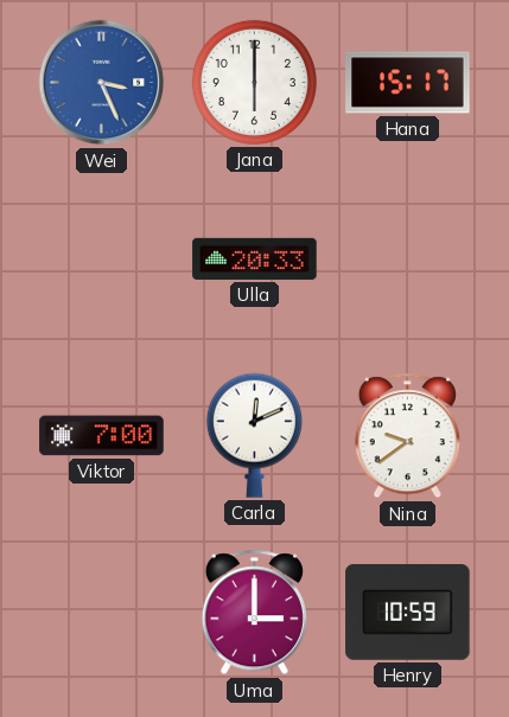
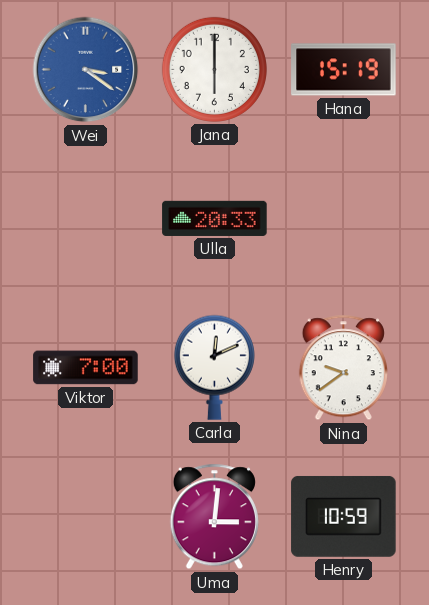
Wei: 3:26 -> 3:21
Hana: 15:17 -> 15:19
Uma: 3:00 -> 3:01
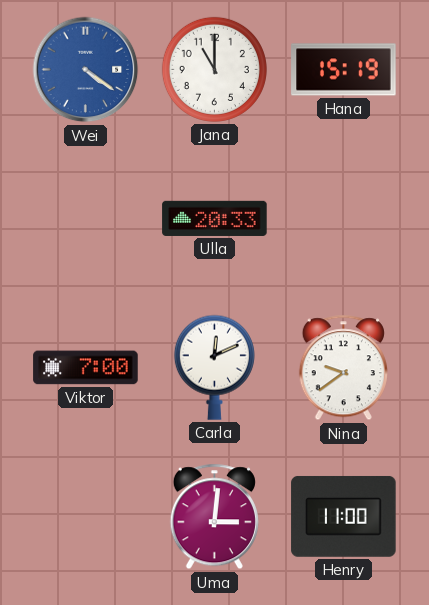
Wei: 3:21 -> 4:21
Jana: 6:00 -> 11:00
Henry: 10:59 -> 11:00
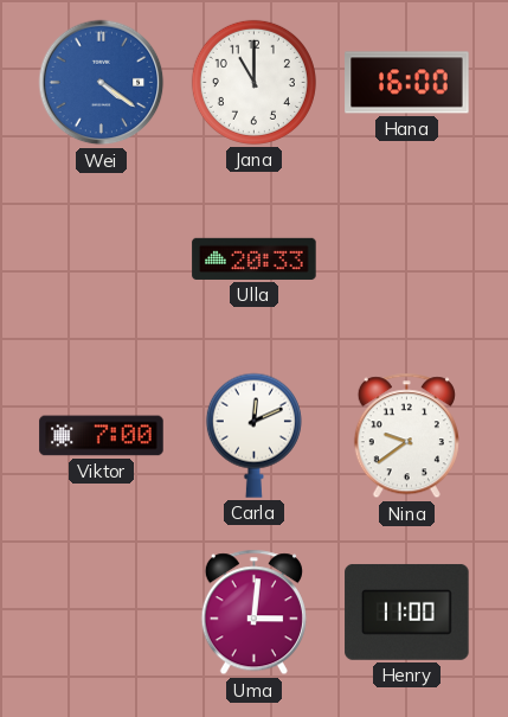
Hana: 15:19 -> 16:00
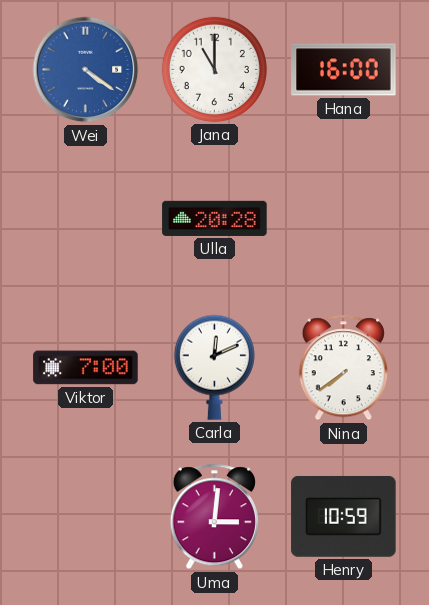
Ulla: 20:33 -> 20:28
Nina: 9:39 -> 7:39
Henry: 11:00 -> 10:59
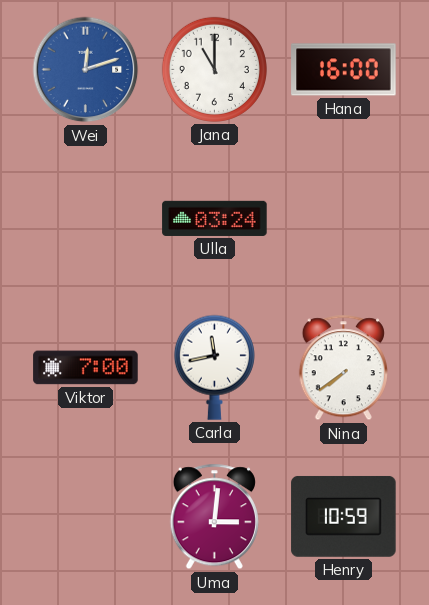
Wei: 4:21 -> 12:12
Ulla: 20:28 -> 03:24
Carla: 12:11 -> 11:43
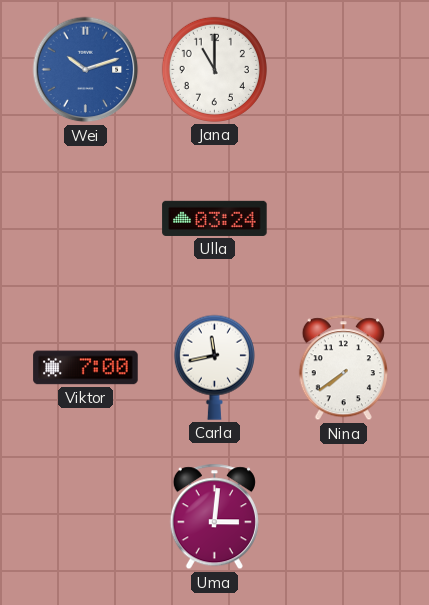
Wei: 12:12 -> 10:12
Hana: 16:00 -> none
Henry: 10:59 -> none
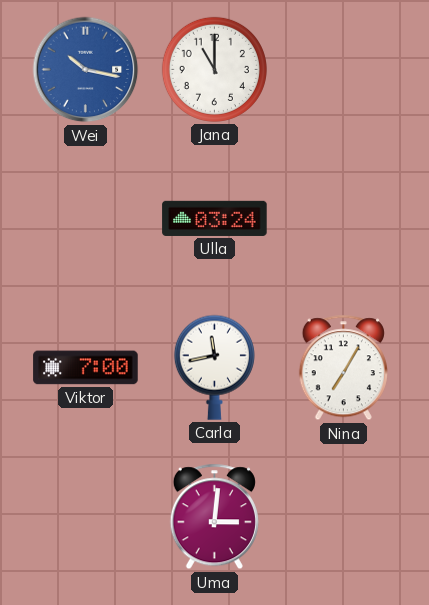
Wei: 10:12 -> 10:17
Nina: 7:39 -> 7:05
